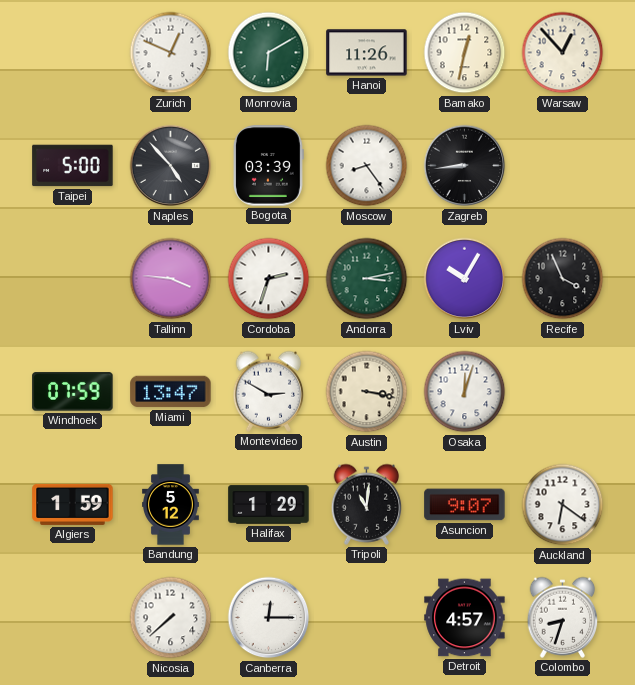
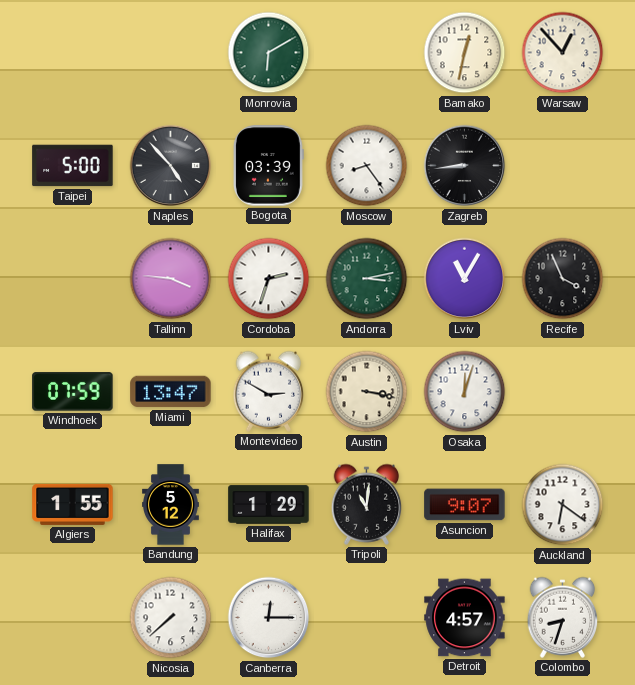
Zurich: 12:49 -> none
Hanoi: 11:26 -> none
Lviv: 10:05 -> 11:05
Algiers: 1:59 -> 1:55
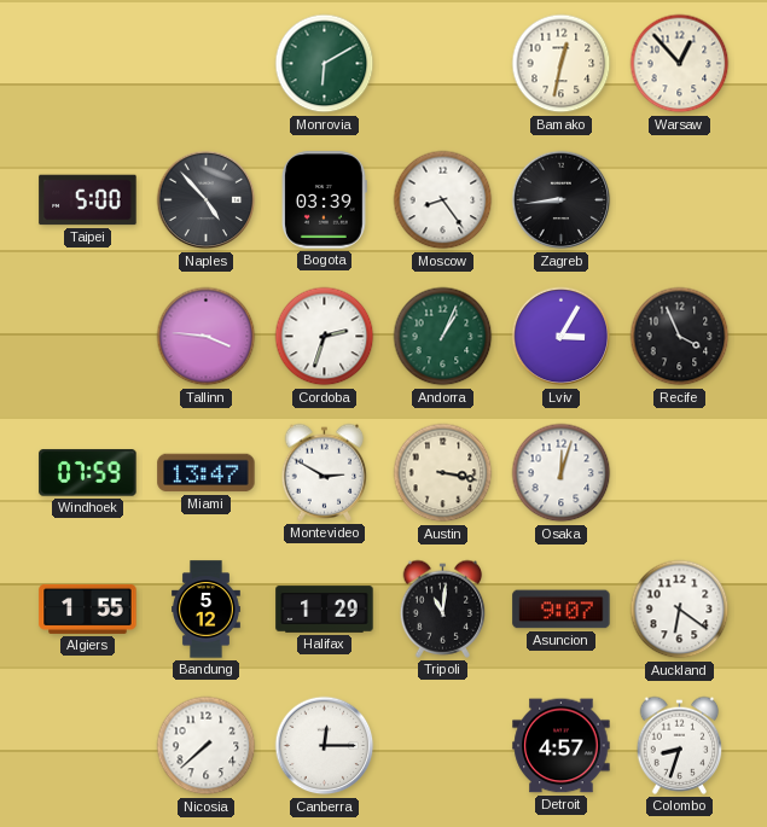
Andorra: 3:13 -> 1:04
Lviv: 11:05 -> 3:05
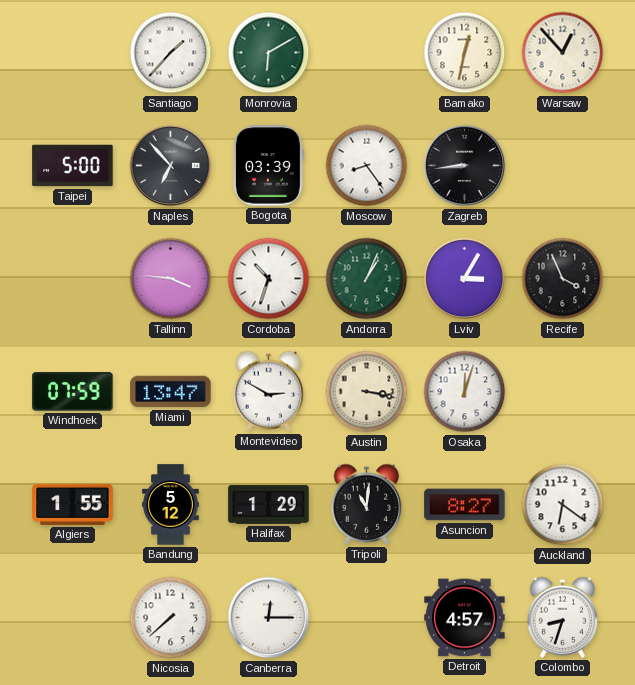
Santiago: none -> 1:37
Naples: 4:53 -> 6:53
Cordoba: 2:33 -> 10:33
Asuncion: 9:07 -> 8:27
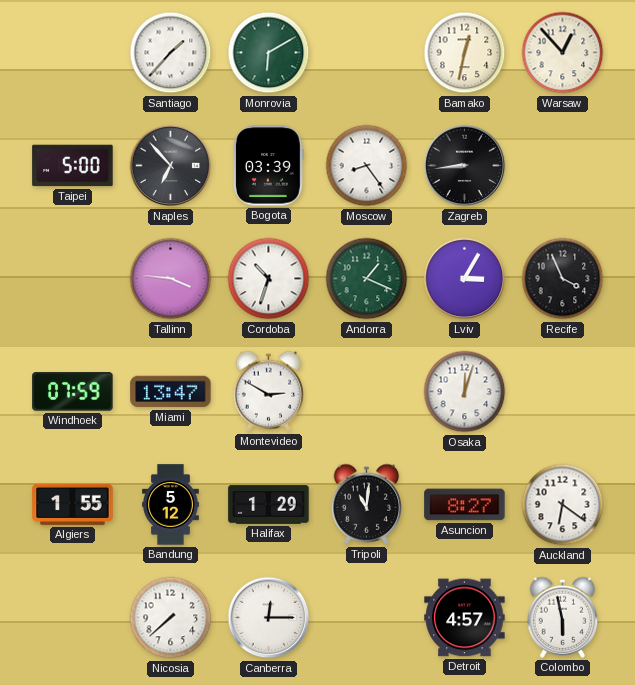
Andorra: 1:04 -> 1:19
Austin: 3:17 -> none
Colombo: 8:33 -> 5:58
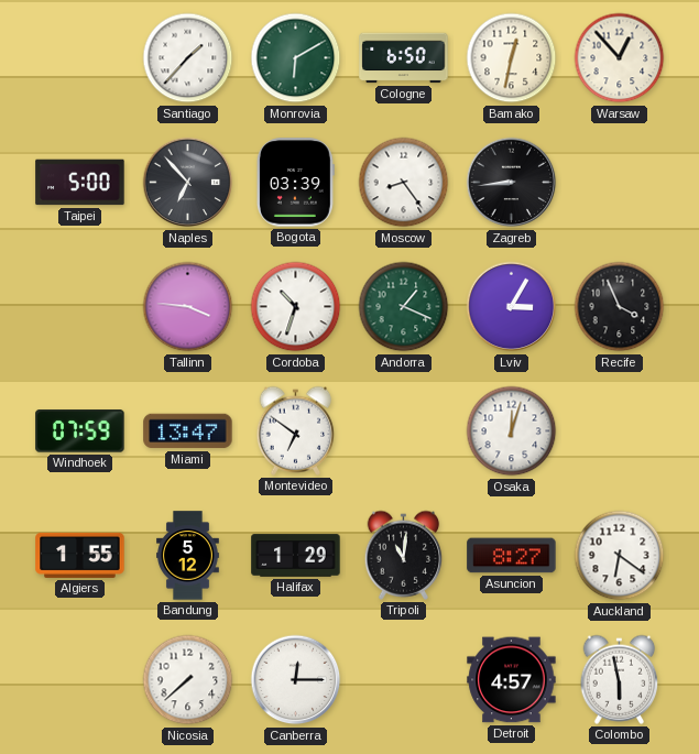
Cologne: none -> 6:50
Montevideo: 2:50 -> 6:51
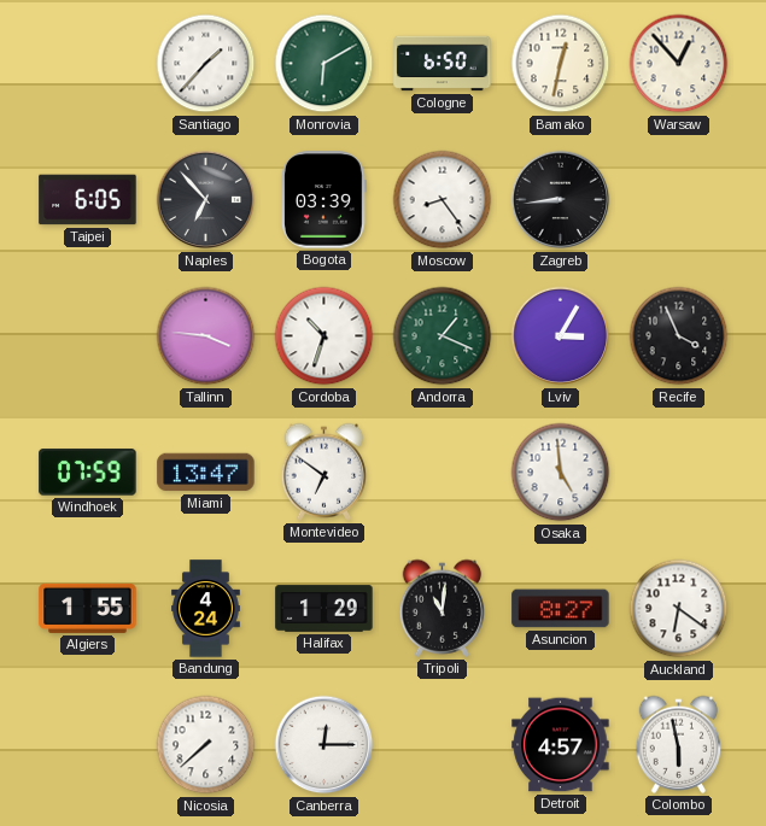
Taipei: 5:00 -> 6:05
Osaka: 12:03 -> 4:59
Bandung: 5:12 -> 4:24
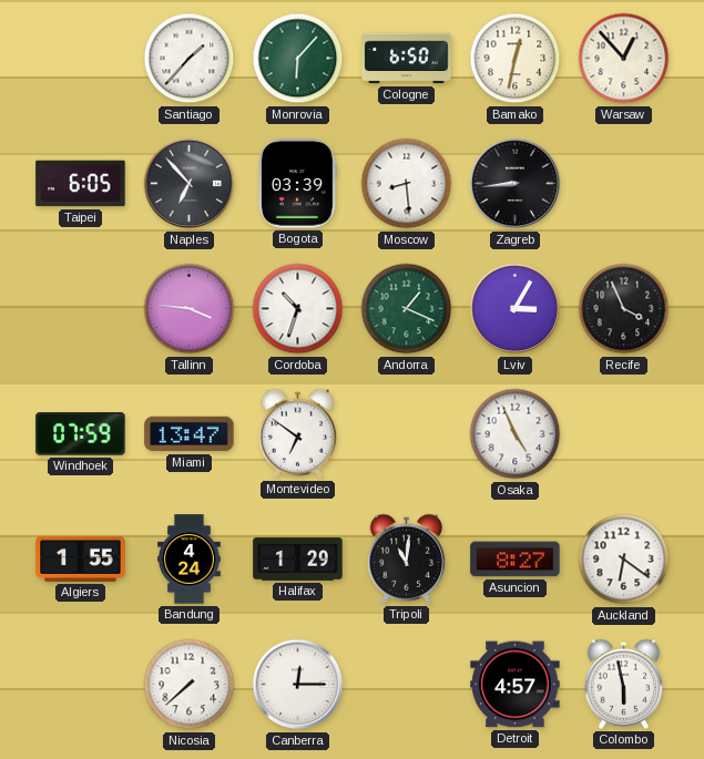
Monrovia: 6:10 -> 6:07
Moscow: 8:24 -> 8:29
Osaka: 4:59 -> 4:56
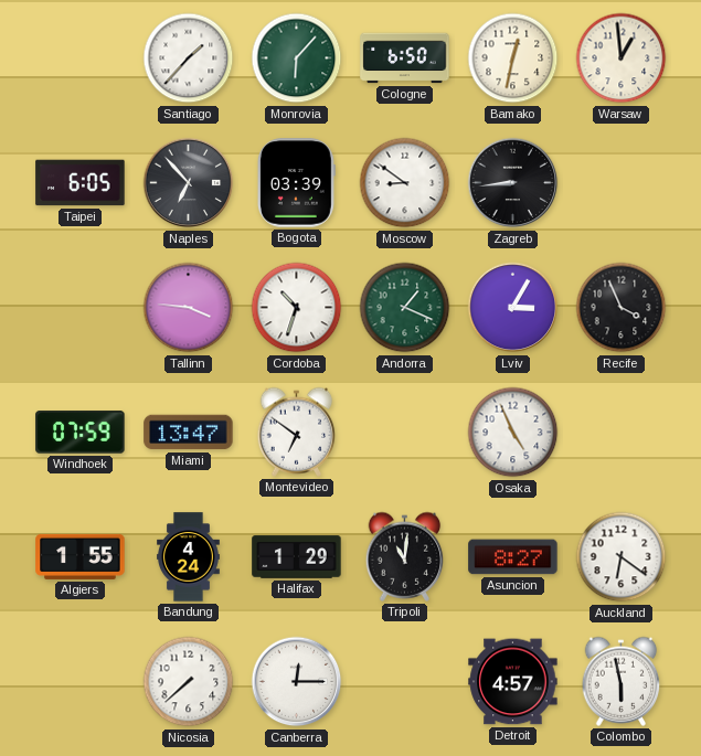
Warsaw: 12:53 -> 12:59
Moscow: 8:29 -> 8:51
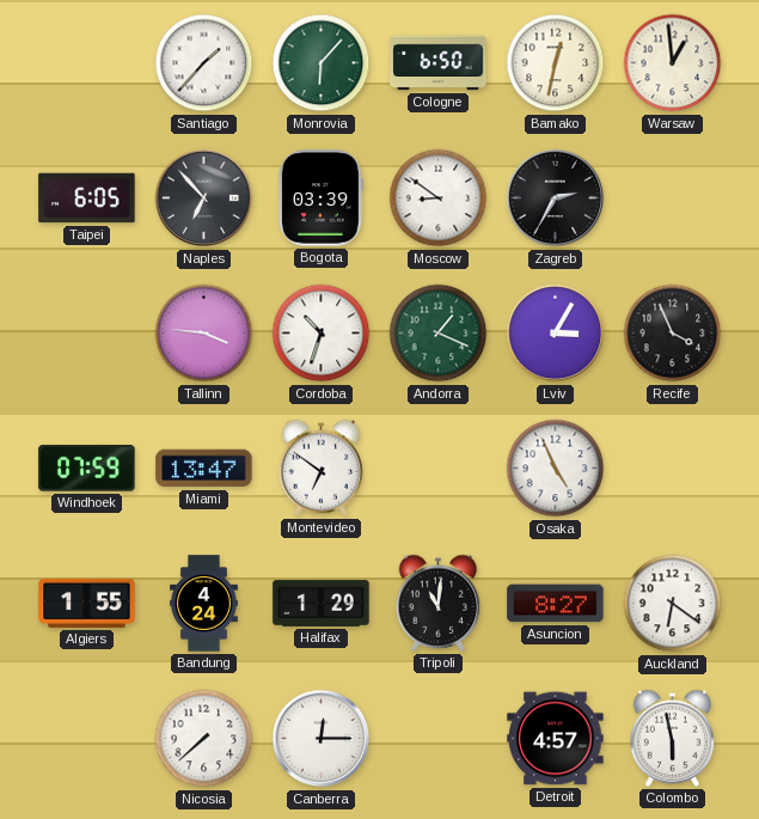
Zagreb: 8:44 -> 2:35
